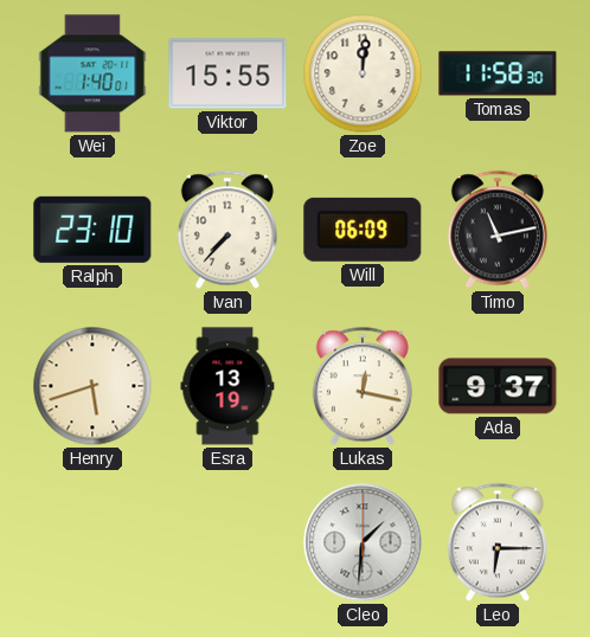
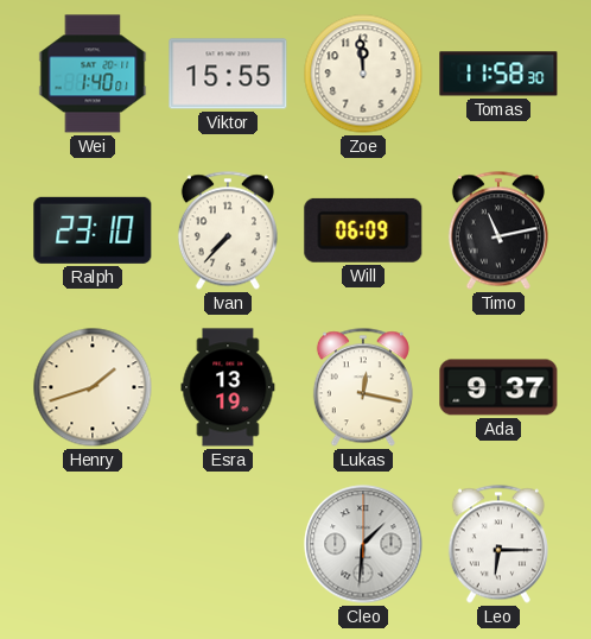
Zoe: 12:01 -> 11:59
Henry: 5:42 -> 1:42
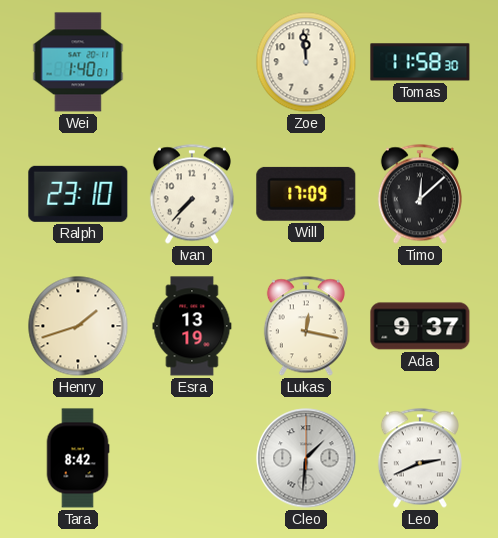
Viktor: 15:55 -> none
Will: 06:09 -> 17:09
Timo: 11:13 -> 12:08
Tara: none -> 8:42
Leo: 6:15 -> 2:41
